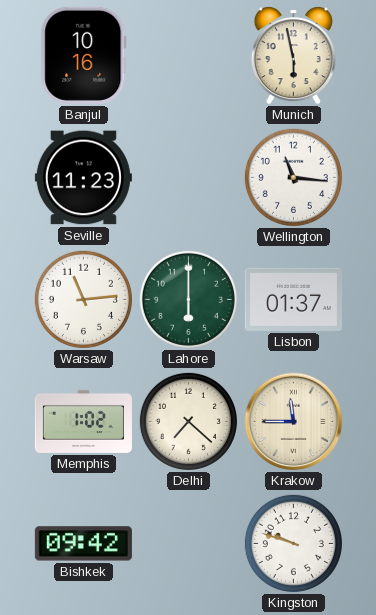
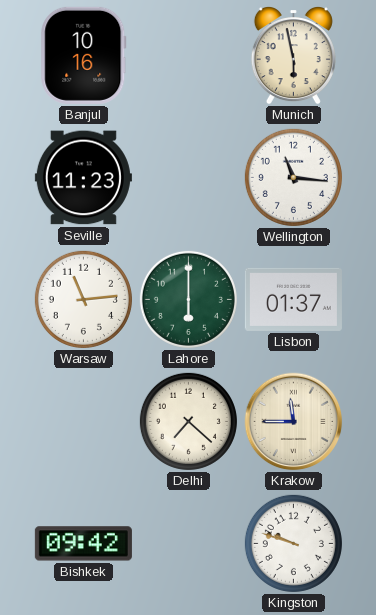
Memphis: 1:02 -> none
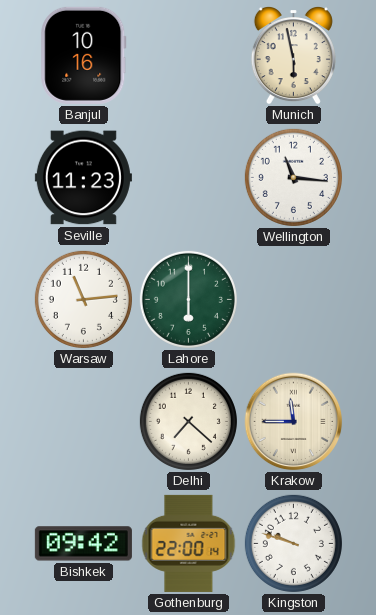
Lisbon: 01:37 -> none
Gothenburg: none -> 22:00
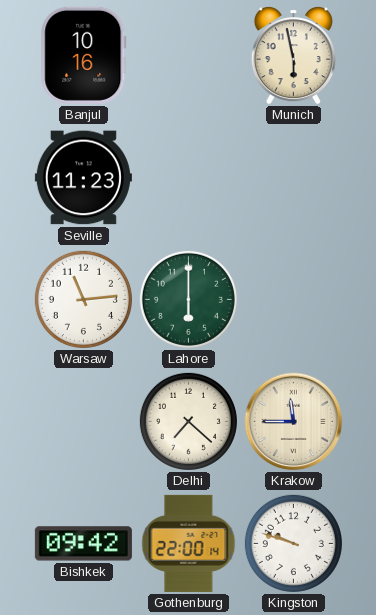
Wellington: 11:16 -> none
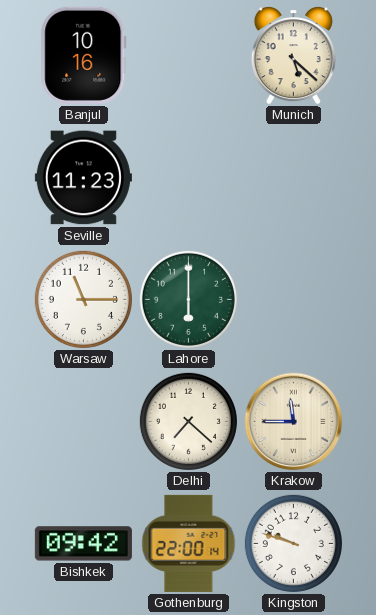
Munich: 5:58 -> 5:22
Warsaw: 11:14 -> 11:15
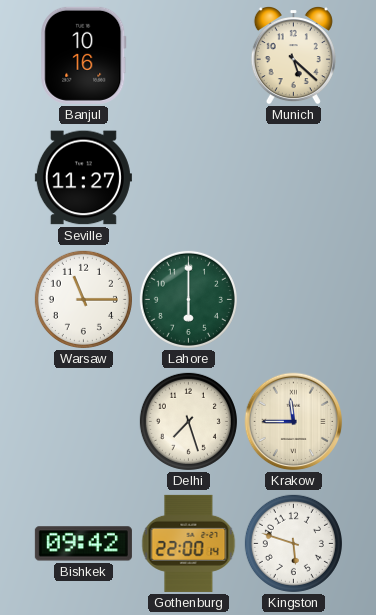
Seville: 11:23 -> 11:27
Delhi: 7:22 -> 7:27
Kingston: 9:48 -> 5:48
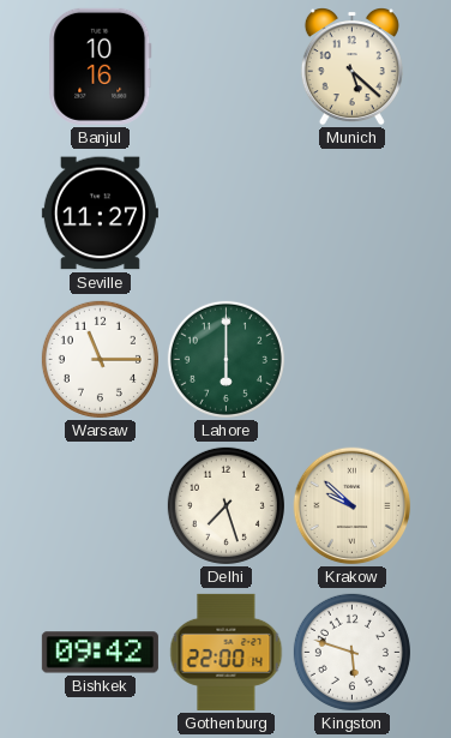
Krakow: 11:45 -> 9:52
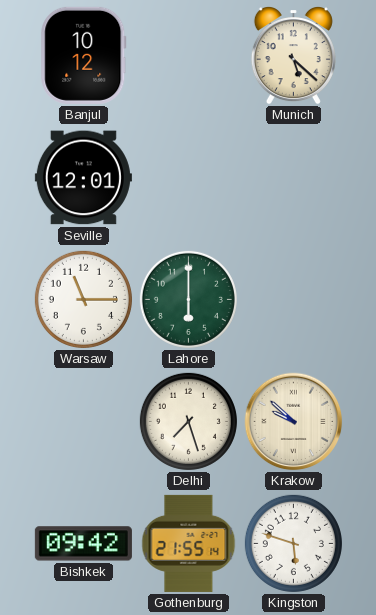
Banjul: 10:16 -> 10:12
Seville: 11:27 -> 12:01
Gothenburg: 22:00 -> 21:55
